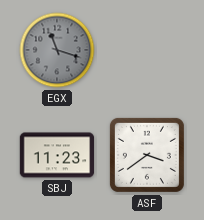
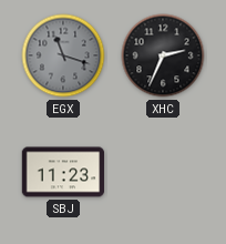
XHC: none -> 2:34
ASF: 3:39 -> none
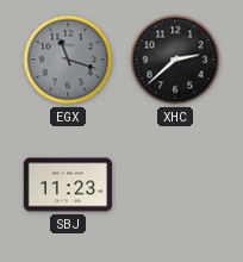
XHC: 2:34 -> 2:38
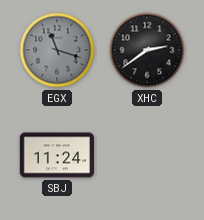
XHC: 2:38 -> 2:39
SBJ: 11:23 -> 11:24
